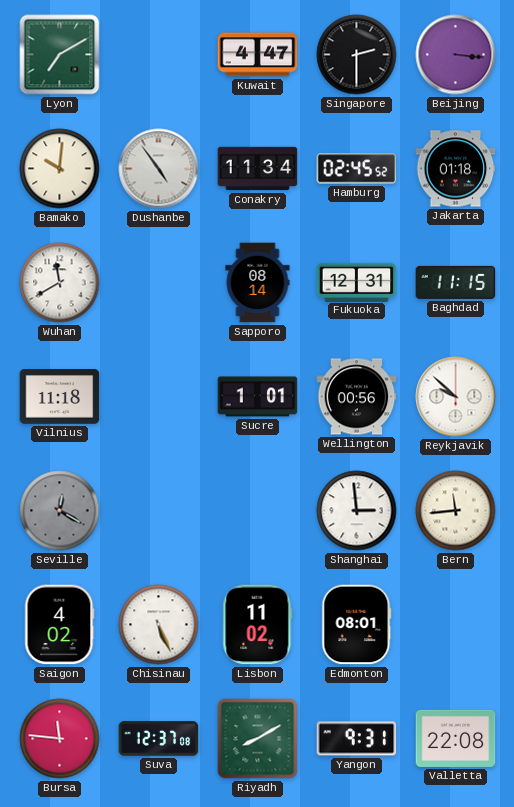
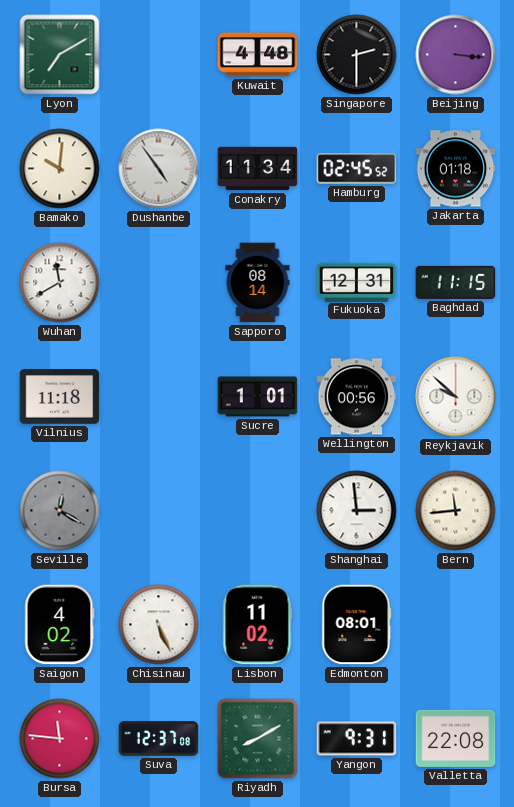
Kuwait: 4:47 -> 4:48
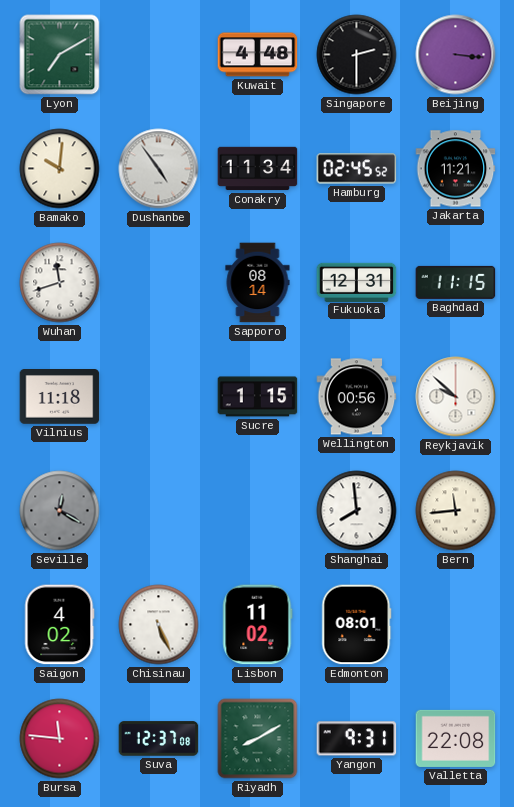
Jakarta: 01:18 -> 11:21
Wuhan: 11:40 -> 11:42
Sucre: 1:01 -> 1:15
Shanghai: 2:59 -> 7:59
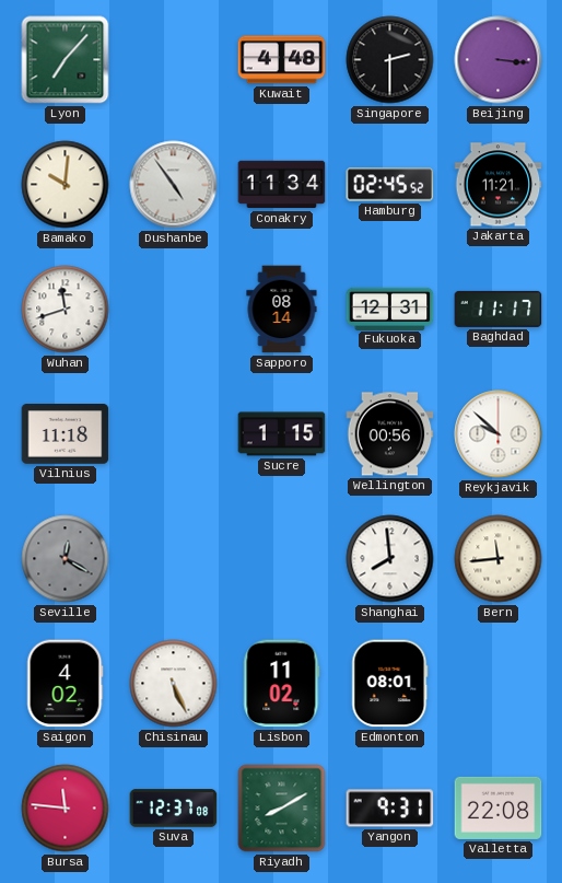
Lyon: 7:10 -> 7:07
Baghdad: 11:15 -> 11:17
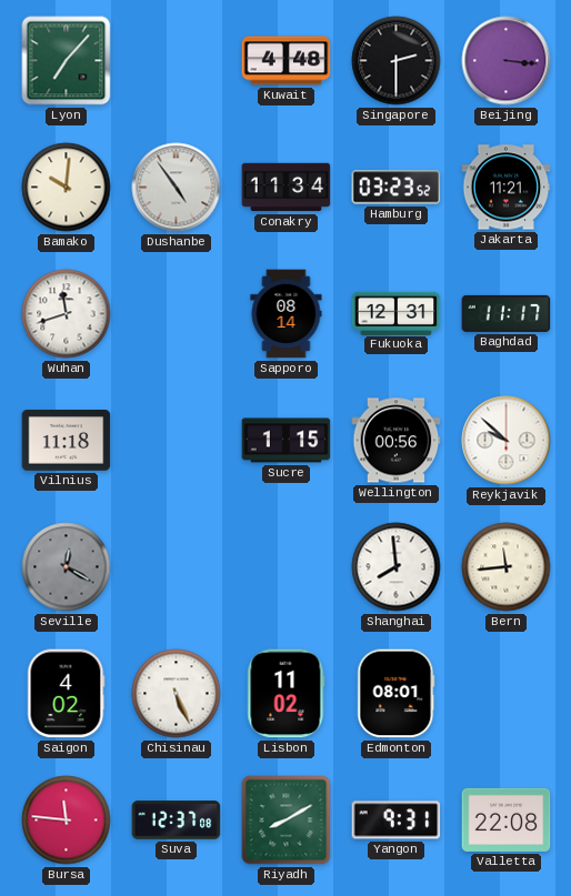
Hamburg: 02:45 -> 03:23
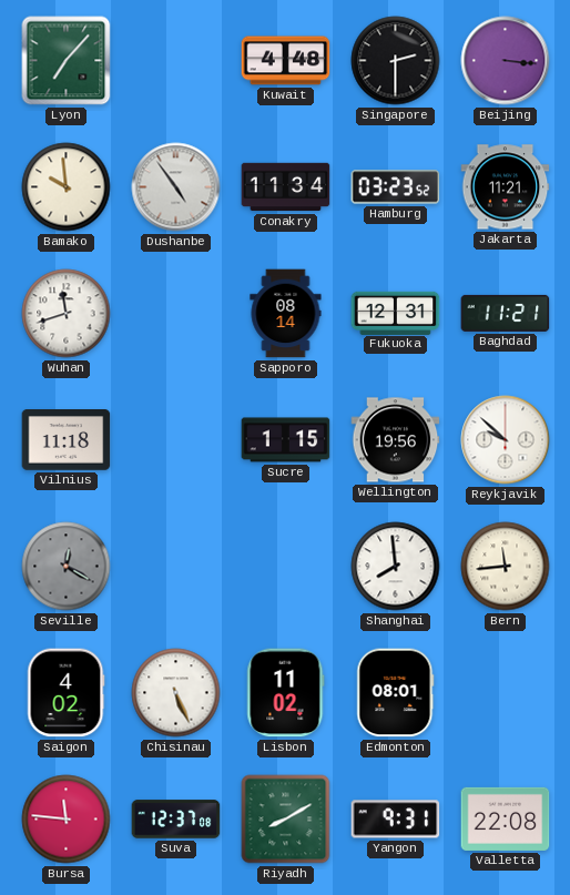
Bamako: 10:01 -> 9:59
Baghdad: 11:17 -> 11:21
Wellington: 00:56 -> 19:56
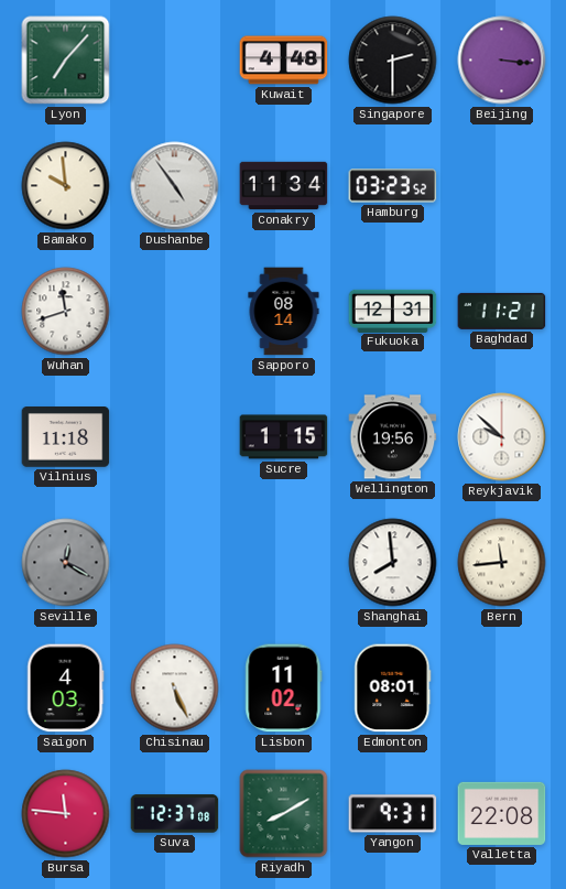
Jakarta: 11:21 -> none
Saigon: 4:02 -> 4:03
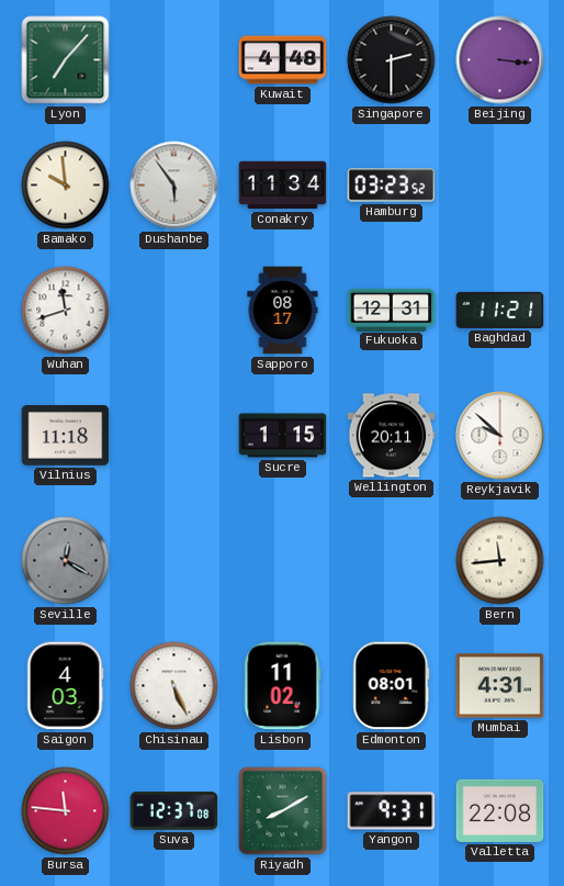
Dushanbe: 4:54 -> 5:54
Sapporo: 08:14 -> 08:17
Wellington: 19:56 -> 20:11
Shanghai: 7:59 -> none
Mumbai: none -> 4:31
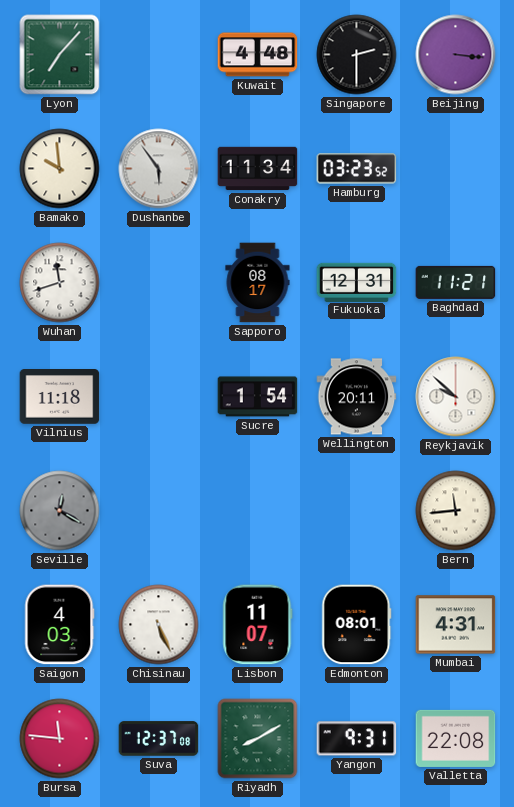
Sucre: 1:15 -> 1:54
Lisbon: 11:02 -> 11:07
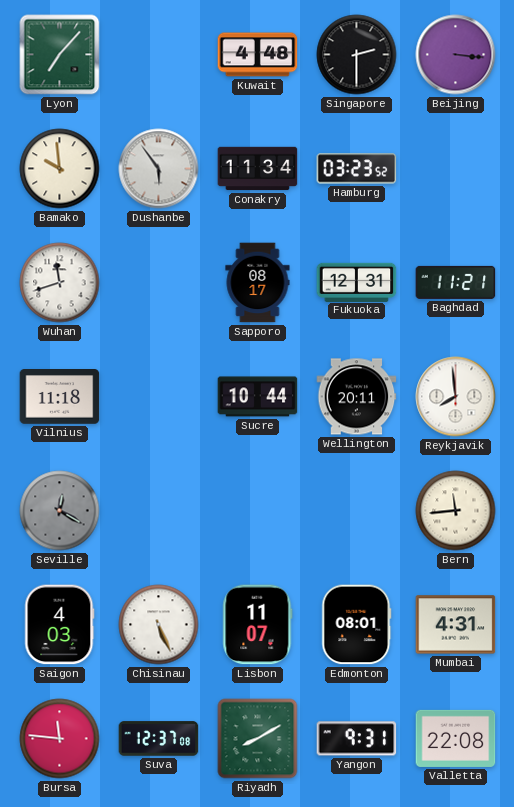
Sucre: 1:54 -> 10:44
Reykjavik: 9:52 -> 7:59
